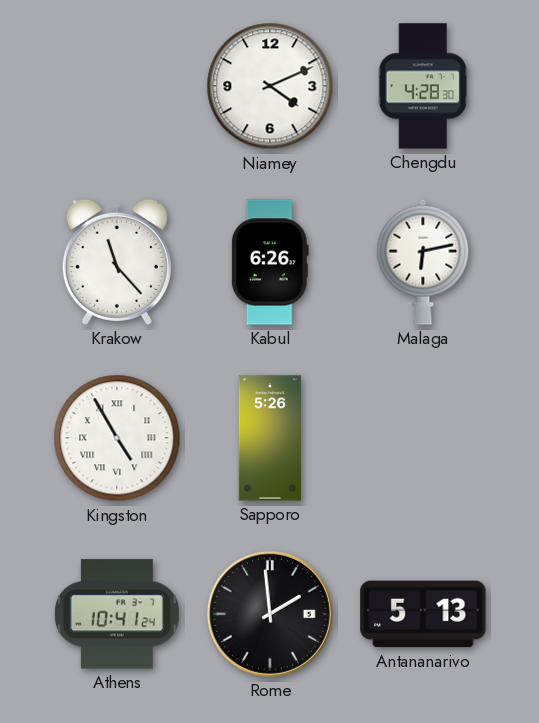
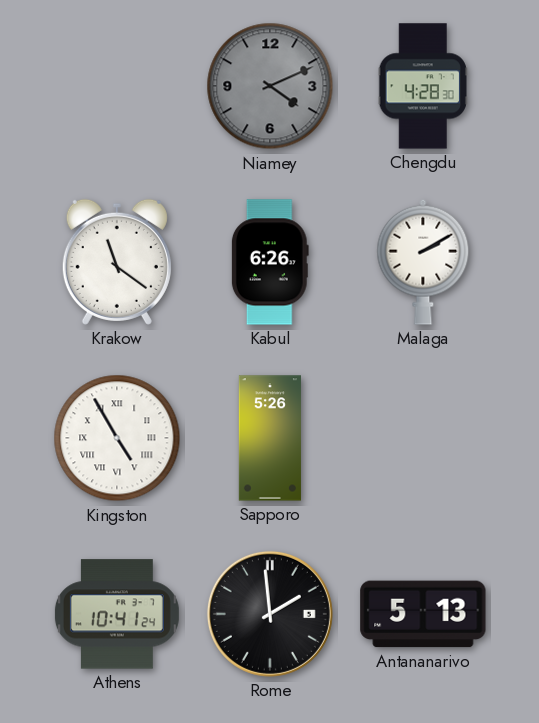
Niamey dial: white -> grey
Krakow: 11:23 -> 11:21
Malaga: 6:13 -> 2:10
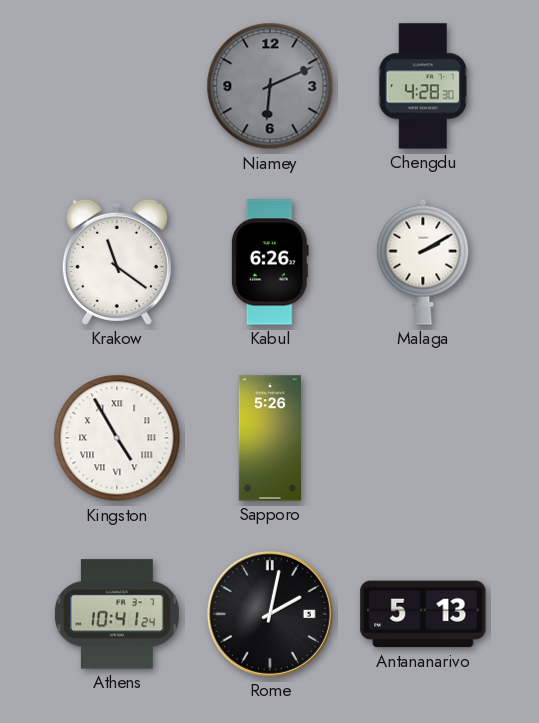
Niamey: 4:11 -> 6:11
Rome: 1:59 -> 2:02
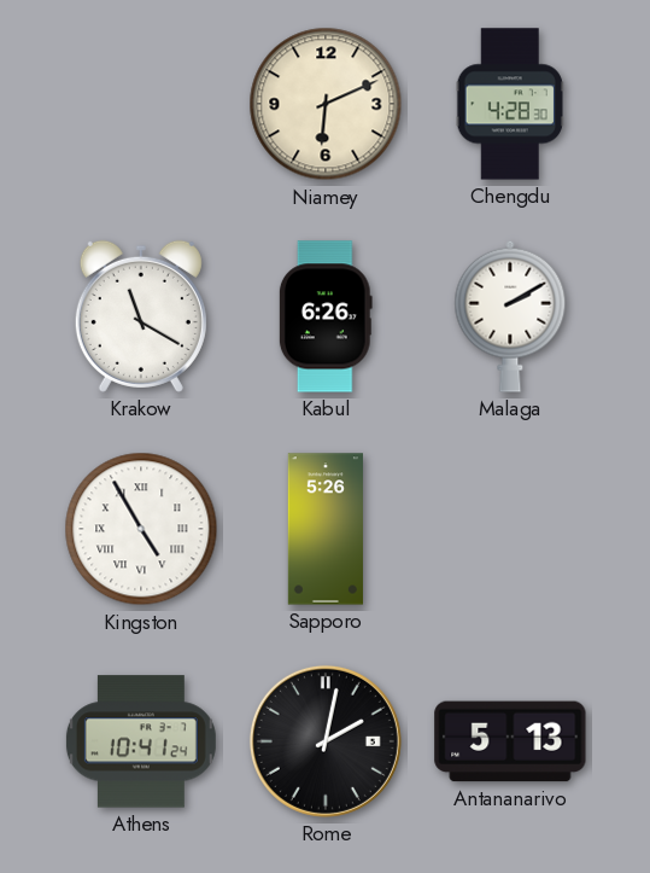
Niamey dial: grey -> cream
Krakow: 11:21 -> 11:20
